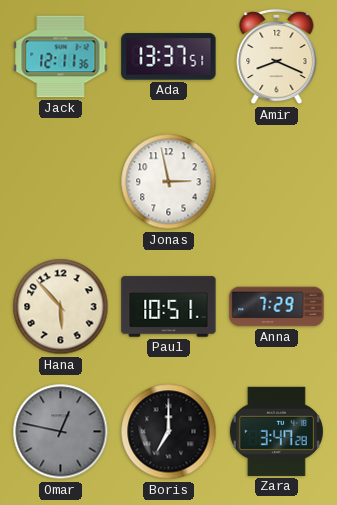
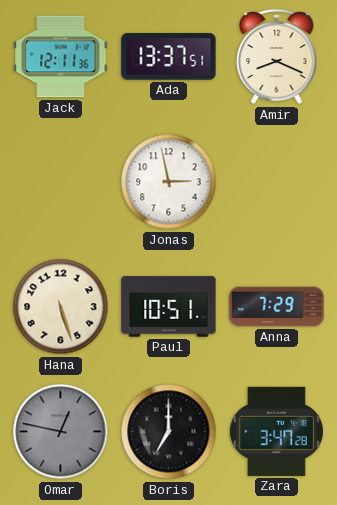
Hana: 5:53 -> 5:27
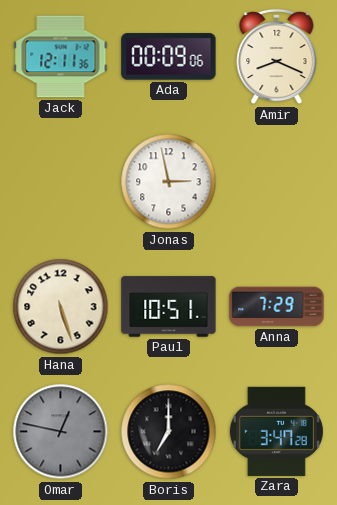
Ada: 13:37 -> 00:09
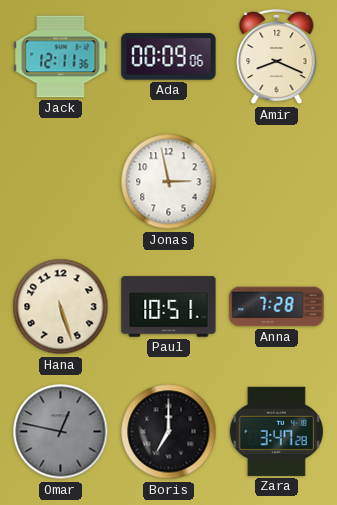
Anna: 7:29 -> 7:28
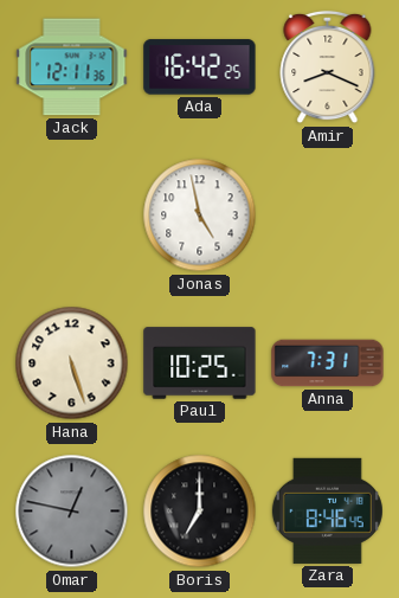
Ada: 00:09 -> 16:42
Jonas: 2:58 -> 4:58
Paul: 10:51 -> 10:25
Anna: 7:28 -> 7:31
Zara: 3:47 -> 8:46
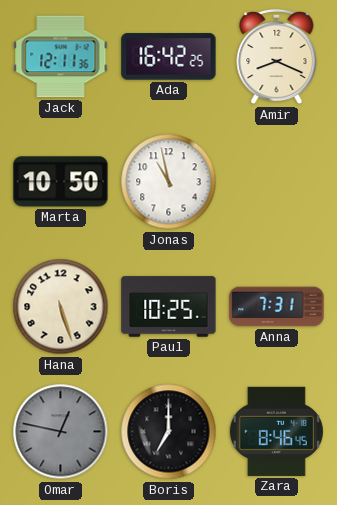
Marta: none -> 10:50
Jonas: 4:58 -> 10:58
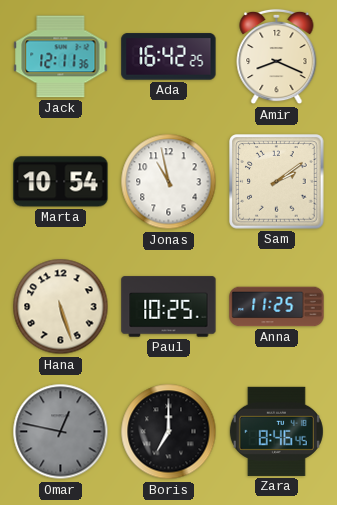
Marta: 10:50 -> 10:54
Sam: none -> 2:09
Anna: 7:31 -> 11:25
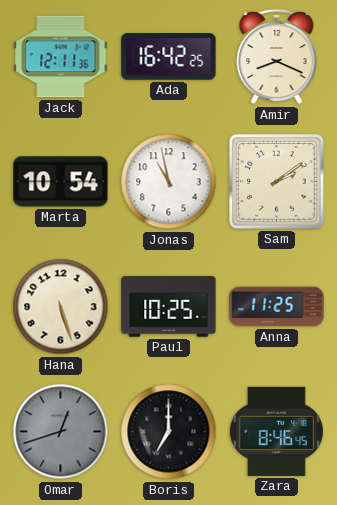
Omar: 12:47 -> 12:42
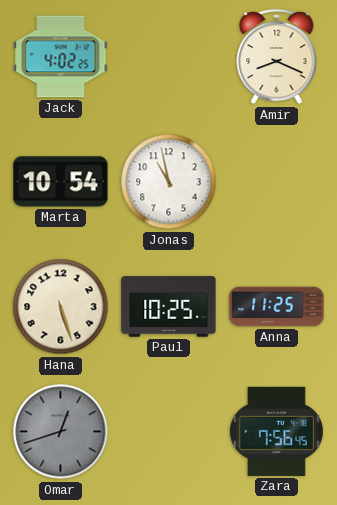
Jack: 12:11 -> 4:02
Ada: 16:42 -> none
Sam: 2:09 -> none
Boris: 7:00 -> none
Zara: 8:46 -> 7:56
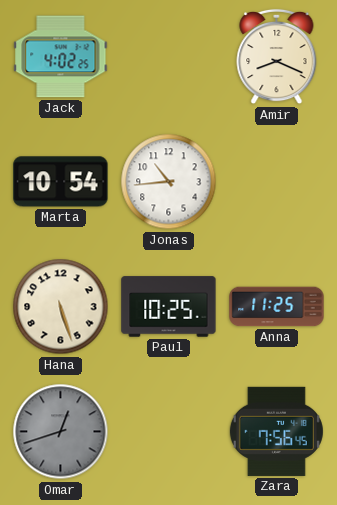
Jonas: 10:58 -> 10:44
